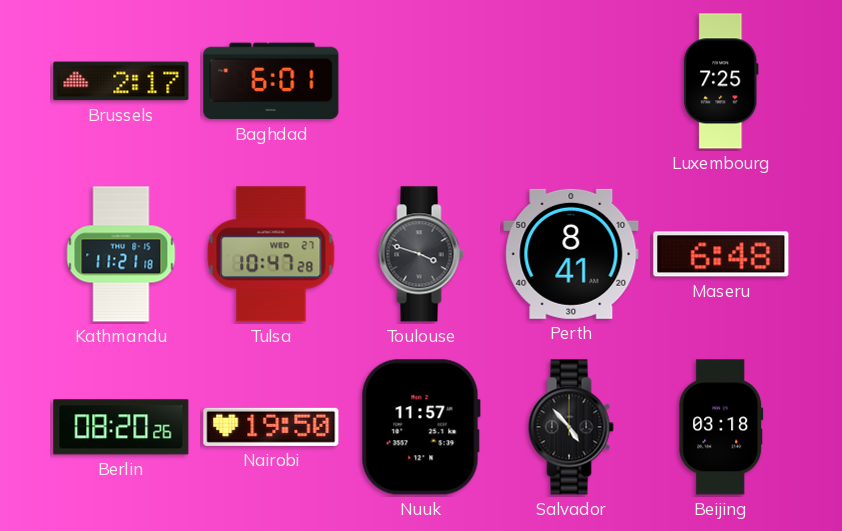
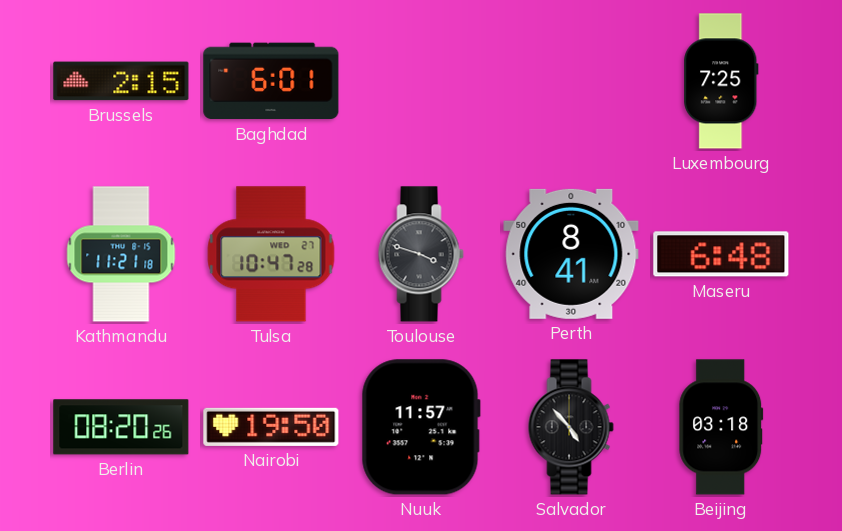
Brussels: 2:17 -> 2:15
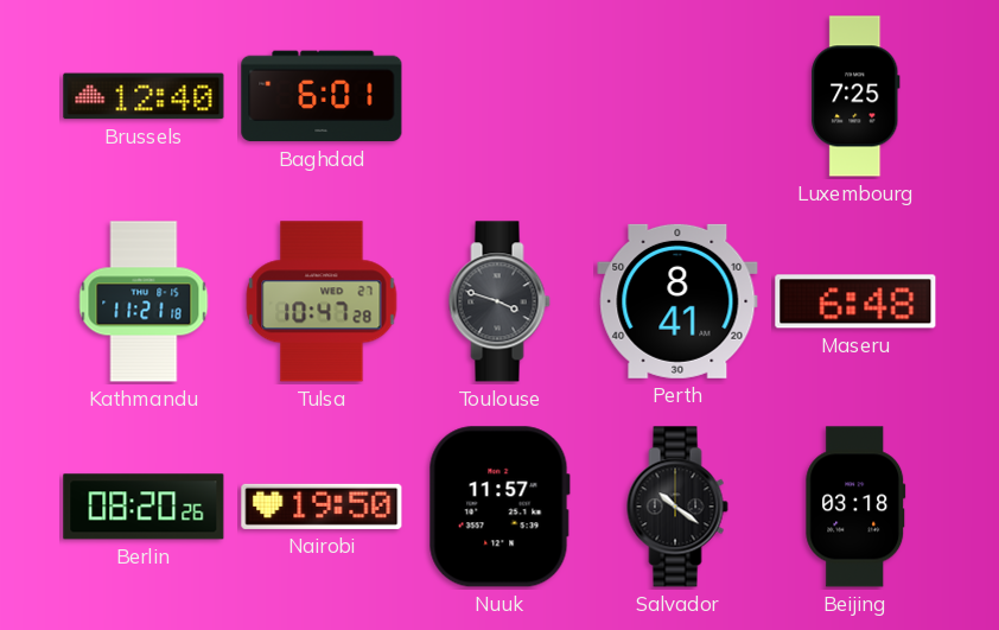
Brussels: 2:15 -> 12:40
Salvador: 4:53 -> 10:21
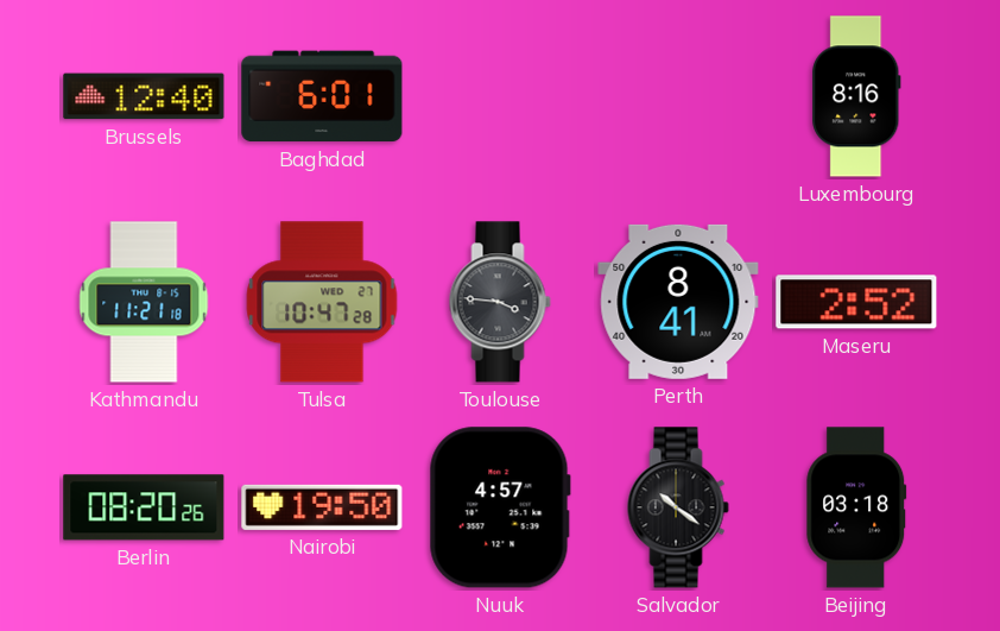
Luxembourg: 7:25 -> 8:16
Toulouse: 3:48 -> 3:46
Maseru: 6:48 -> 2:52
Nuuk: 11:57 -> 4:57
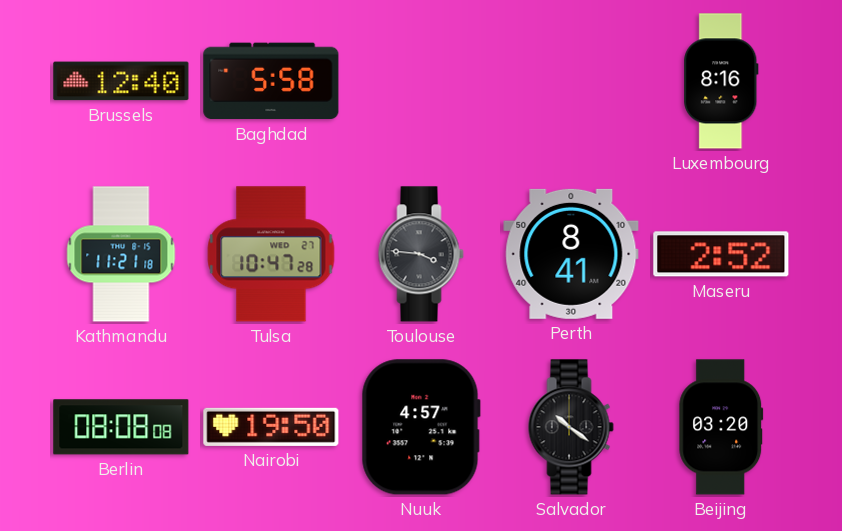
Baghdad: 6:01 -> 5:58
Berlin: 08:20 -> 08:08
Beijing: 03:18 -> 03:20
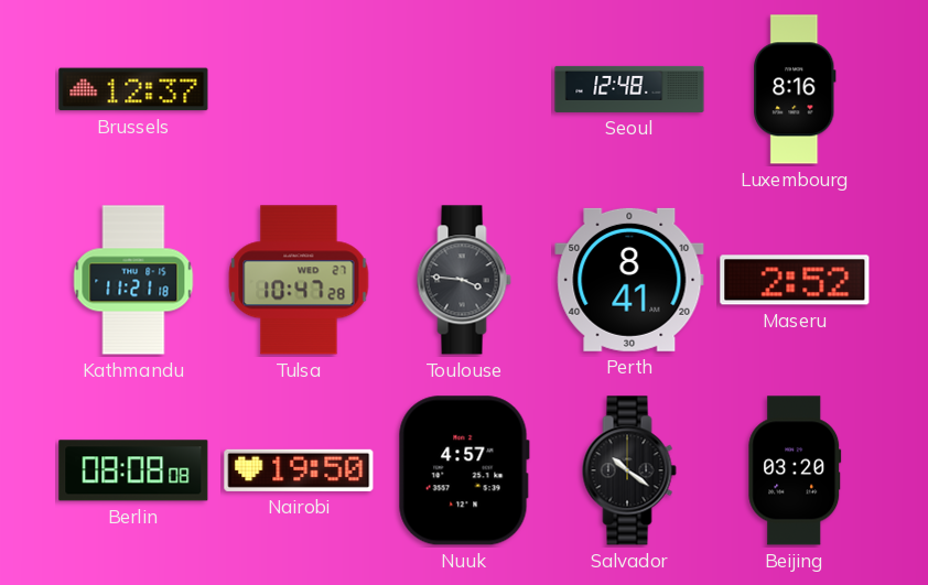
Brussels: 12:40 -> 12:37
Baghdad: 5:58 -> none
Seoul: none -> 12:48
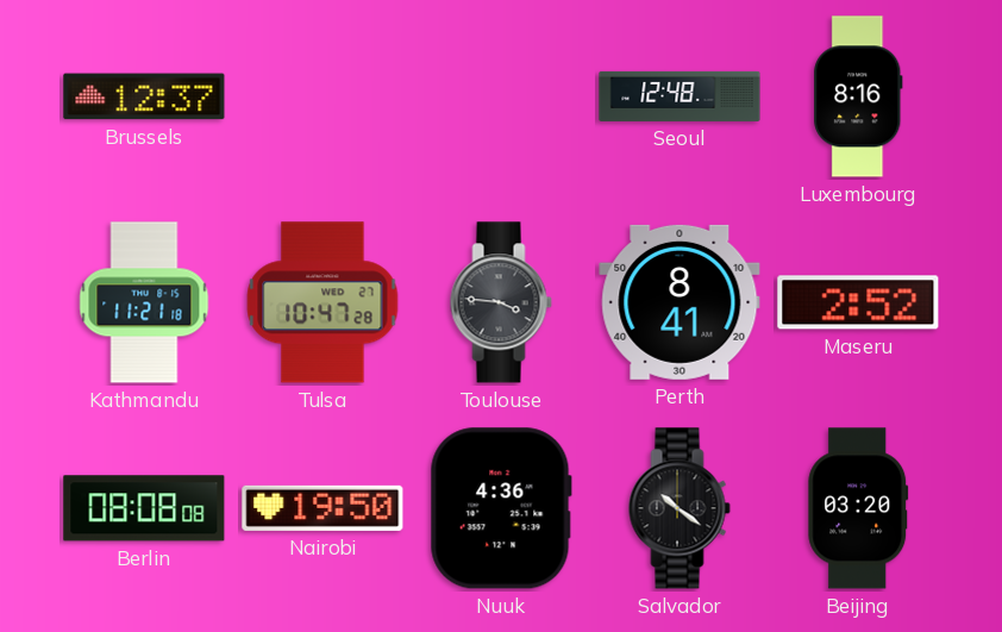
Nuuk: 4:57 -> 4:36
